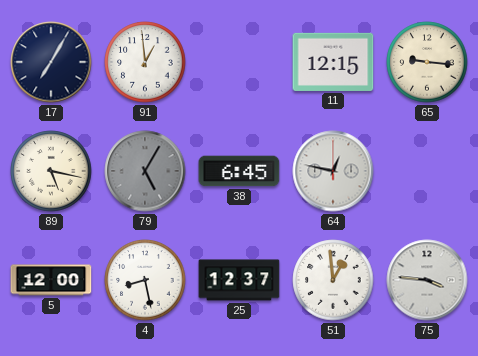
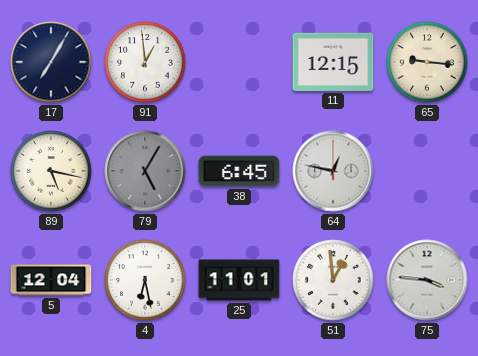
5: 12:00 -> 12:04
4: 8:28 -> 6:28
25: 12:37 -> 11:01
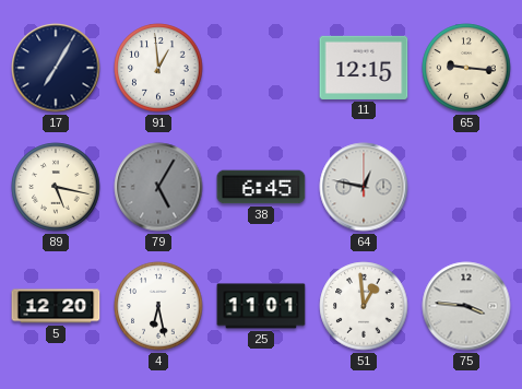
5: 12:04 -> 12:20
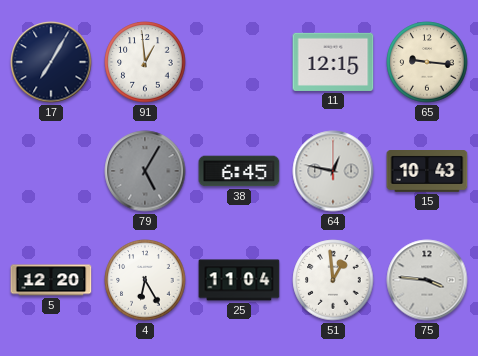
89: 5:17 -> none
15: none -> 10:43
4: 6:28 -> 6:25
25: 11:01 -> 11:04
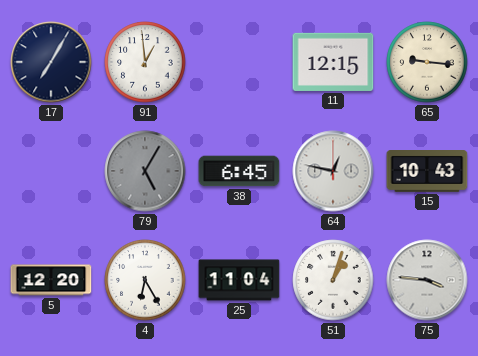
51: 12:59 -> 1:03
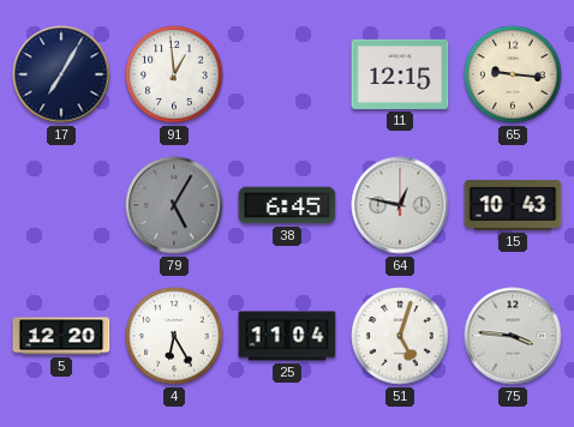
51: 1:03 -> 5:03
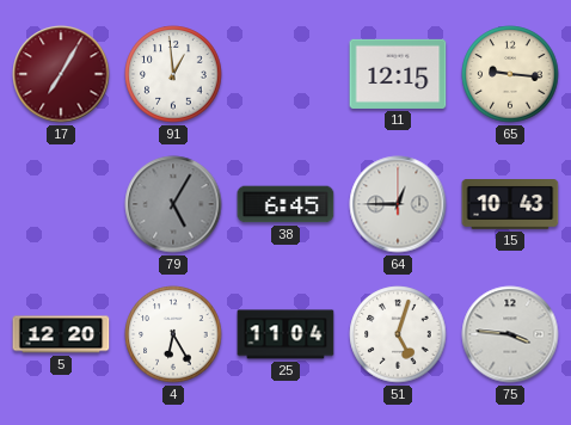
17 dial: navy -> burgundy
64: 12:47 -> 12:45
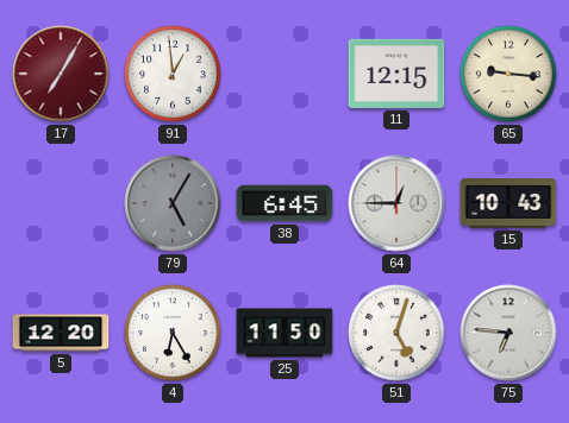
25: 11:04 -> 11:50
75: 3:46 -> 6:46
